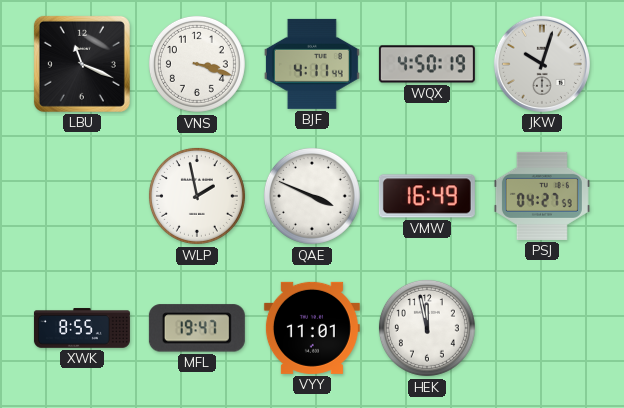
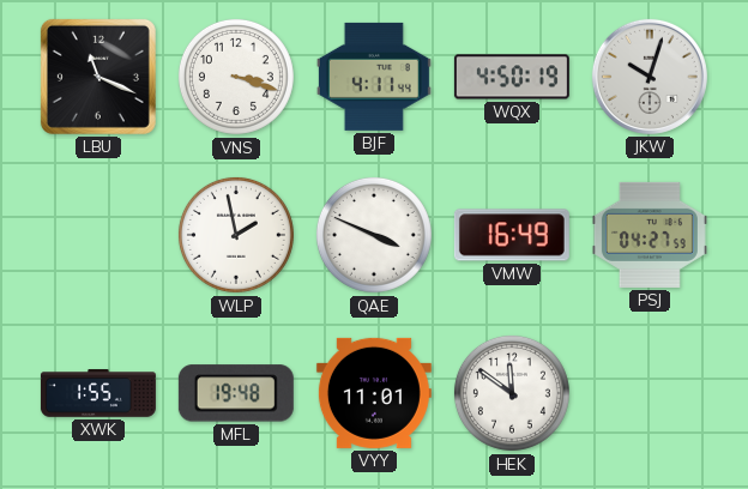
XWK: 8:55 -> 1:55
MFL: 19:47 -> 19:48
HEK: 11:58 -> 11:51
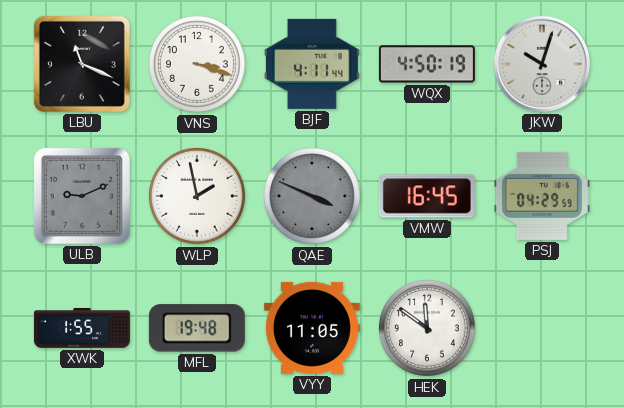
ULB: none -> 9:11
QAE dial: white -> grey
VMW: 16:49 -> 16:45
PSJ: 04:27 -> 04:29
VYY: 11:01 -> 11:05
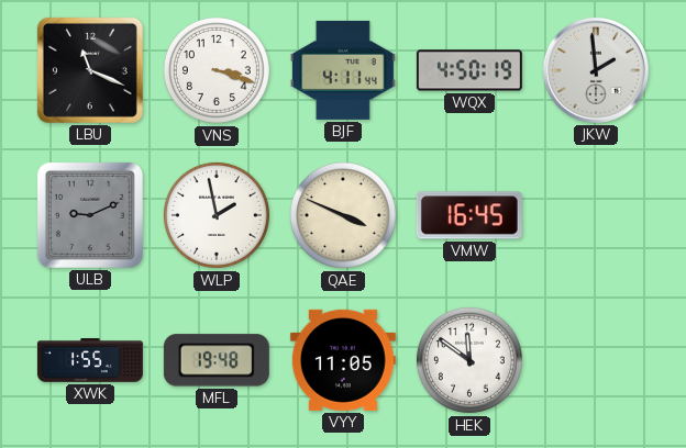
JKW: 10:03 -> 1:59
QAE dial: grey -> cream
PSJ: 04:29 -> none
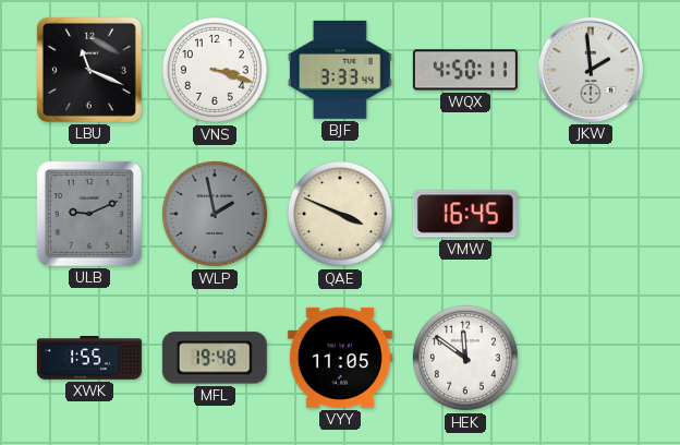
BJF: 4:11 -> 3:33
WQX: 4:50:19 -> 4:50:11
WLP dial: white -> grey
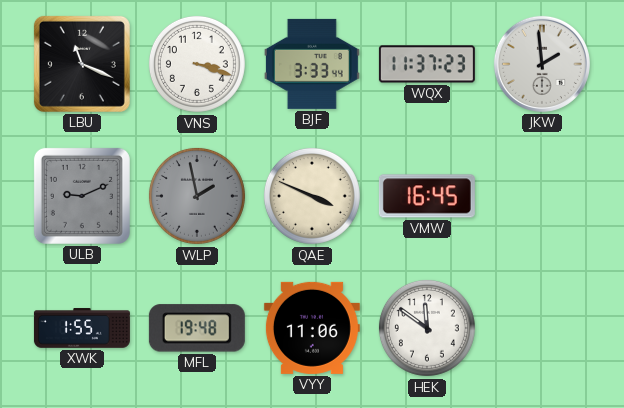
WQX: 4:50 -> 11:37
VYY: 11:05 -> 11:06
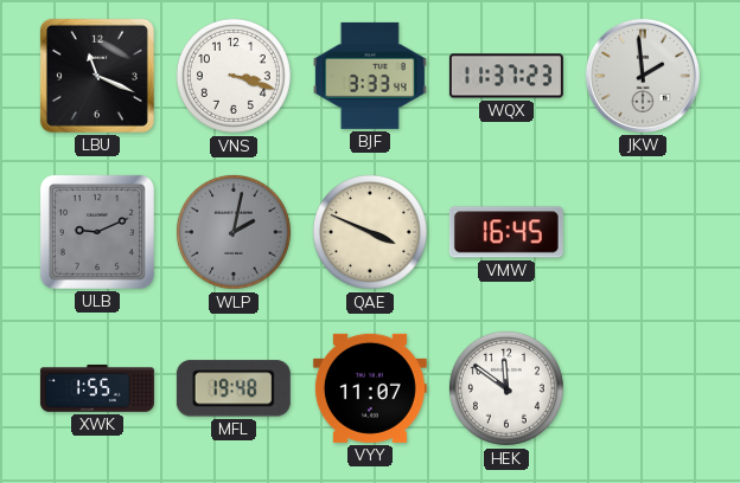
WLP: 1:58 -> 2:02
VYY: 11:06 -> 11:07
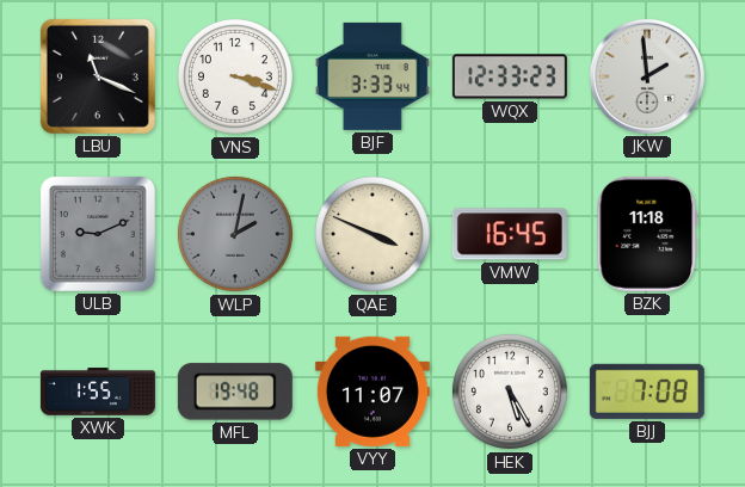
WQX: 11:37 -> 12:33
BZK: none -> 11:18
HEK: 11:51 -> 5:25
BJJ: none -> 7:08
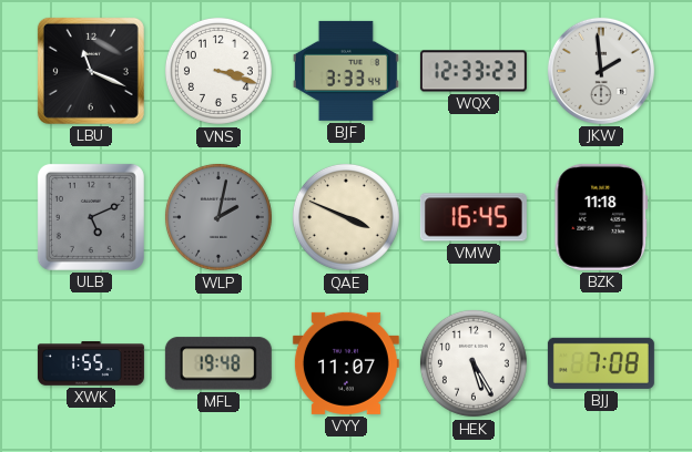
ULB: 9:11 -> 5:11
